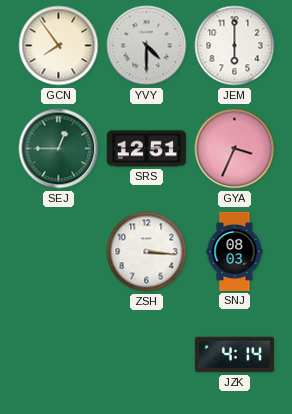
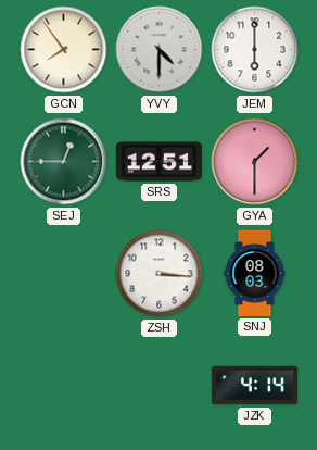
GYA: 3:34 -> 1:30
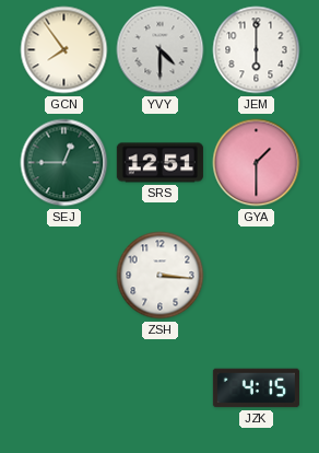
SNJ: 08:03 -> none
JZK: 4:14 -> 4:15
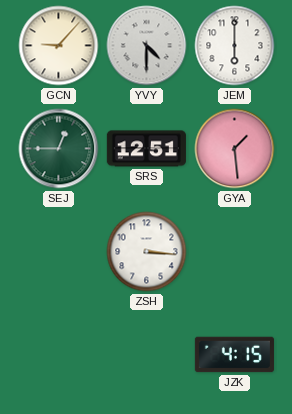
GCN: 7:54 -> 9:07
GYA: 1:30 -> 1:29
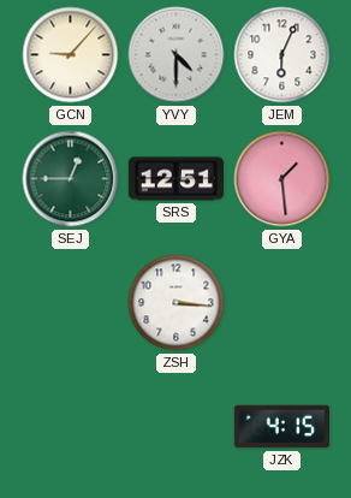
JEM: 6:00 -> 6:04
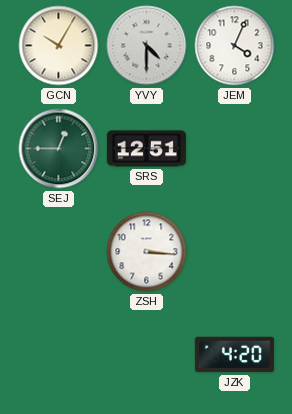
GCN: 9:07 -> 10:05
JEM: 6:04 -> 4:04
GYA: 1:29 -> none
JZK: 4:15 -> 4:20
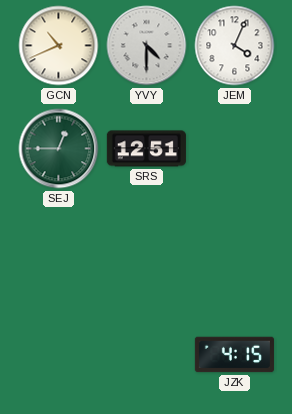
GCN: 10:05 -> 10:41
ZSH: 3:16 -> none
JZK: 4:20 -> 4:15
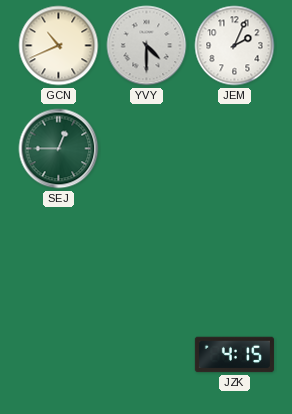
JEM: 4:04 -> 2:04
SRS: 12:51 -> none
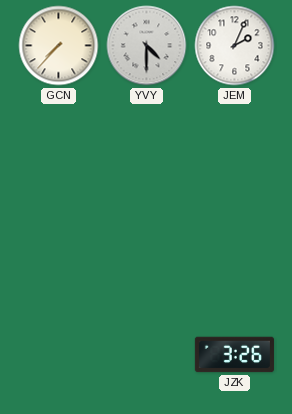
GCN: 10:41 -> 7:37
SEJ: 12:45 -> none
JZK: 4:15 -> 3:26
